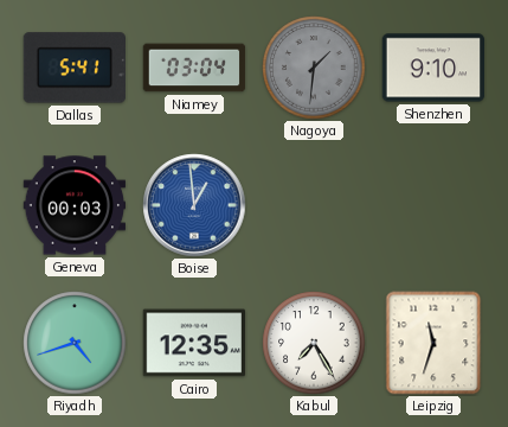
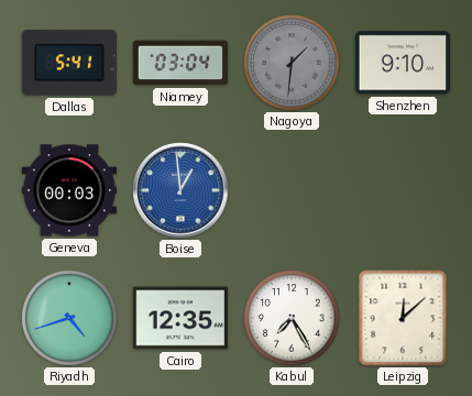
Leipzig: 11:33 -> 12:08
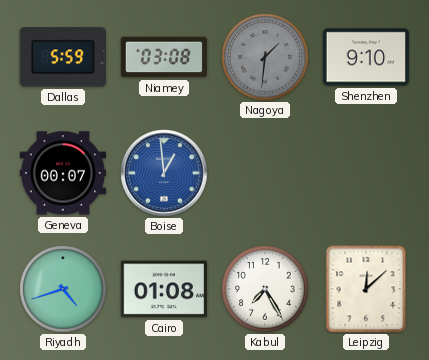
Dallas: 5:41 -> 5:59
Niamey: 03:04 -> 03:08
Geneva: 00:03 -> 00:07
Cairo: 12:35 -> 01:08
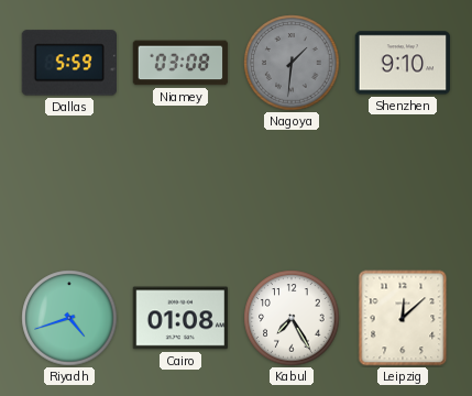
Geneva: 00:07 -> none
Boise: 12:59 -> none
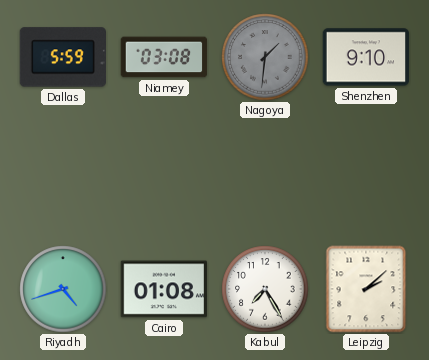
Leipzig: 12:08 -> 2:08
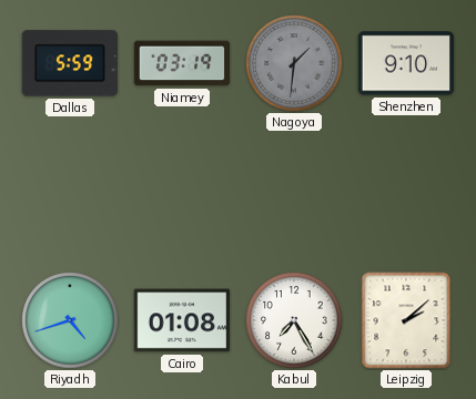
Niamey: 03:08 -> 03:19
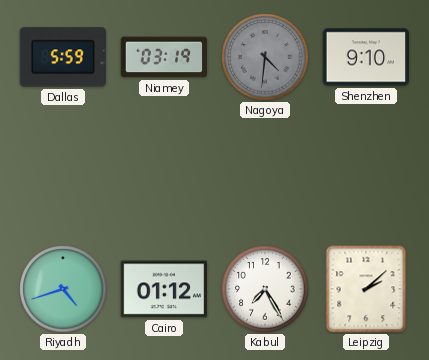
Nagoya: 1:31 -> 4:31
Cairo: 01:08 -> 01:12
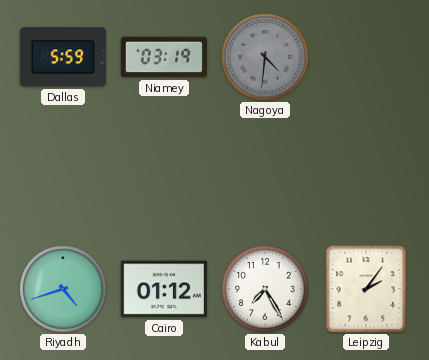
Shenzhen: 9:10 -> none
Leipzig: 2:08 -> 2:06
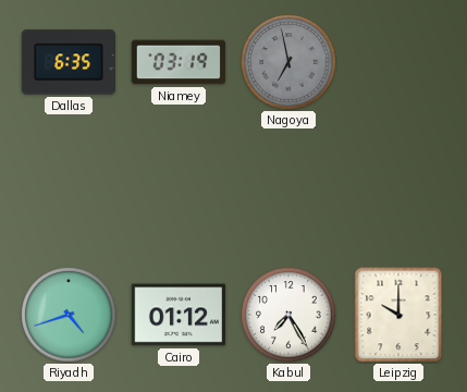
Dallas: 5:59 -> 6:35
Nagoya: 4:31 -> 6:58
Leipzig: 2:06 -> 10:00
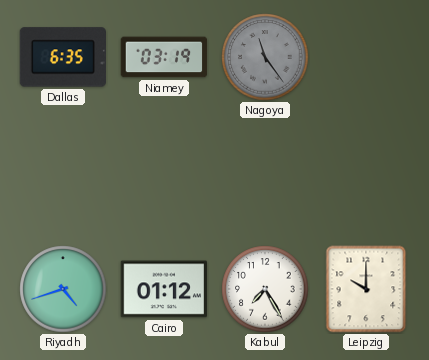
Nagoya: 6:58 -> 11:24
